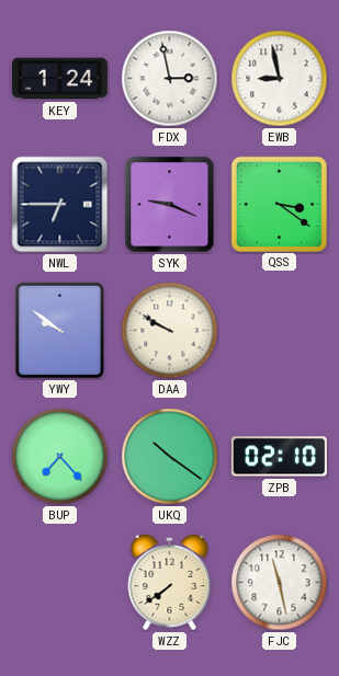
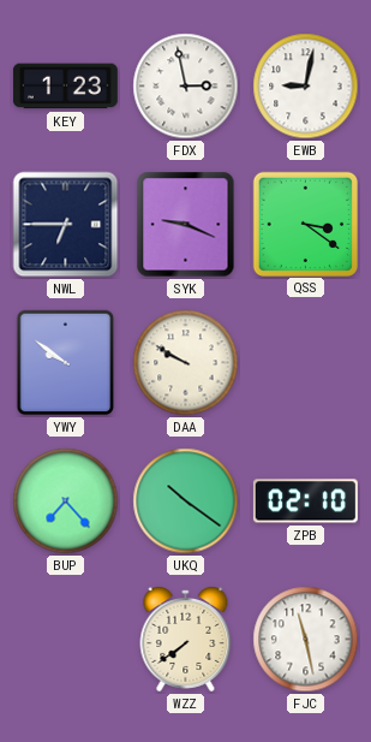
KEY: 1:24 -> 1:23
EWB: 8:58 -> 9:02
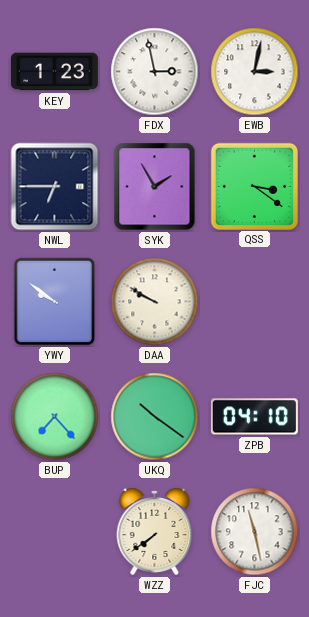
EWB: 9:02 -> 3:02
SYK: 9:19 -> 1:55
ZPB: 02:10 -> 04:10
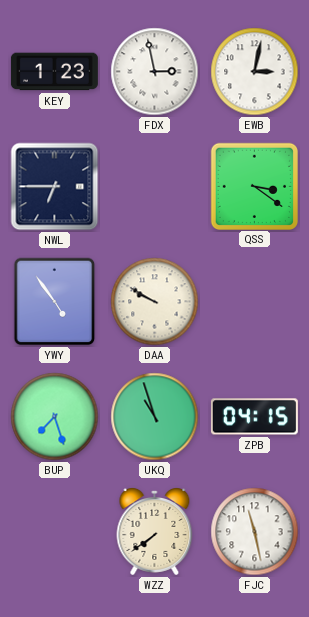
SYK: 1:55 -> none
YWY: 9:51 -> 4:54
BUP: 7:23 -> 7:27
UKQ: 10:21 -> 10:57
ZPB: 04:10 -> 04:15
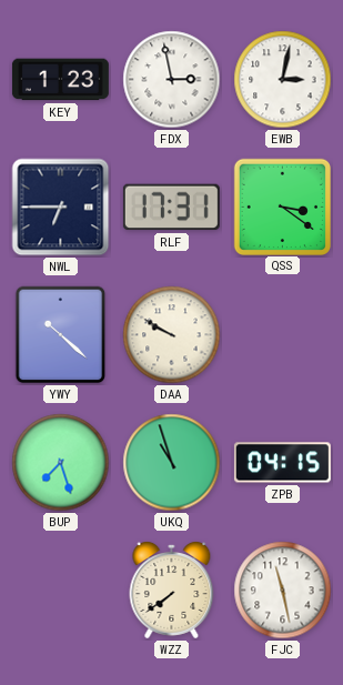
RLF: none -> 17:31
YWY: 4:54 -> 10:22
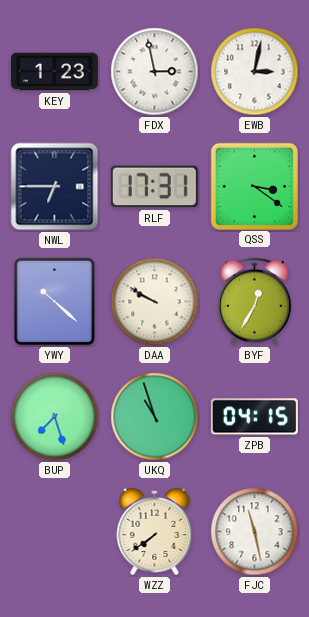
BYF: none -> 12:35
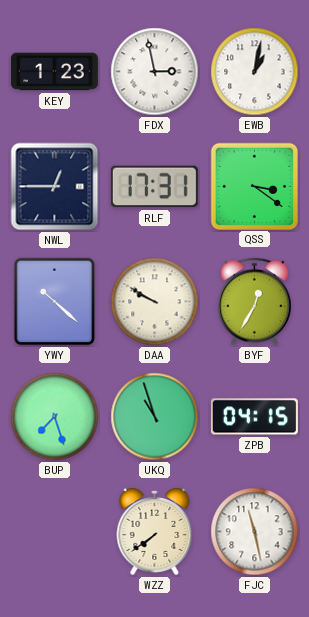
EWB: 3:02 -> 1:02
NWL: 6:45 -> 12:45
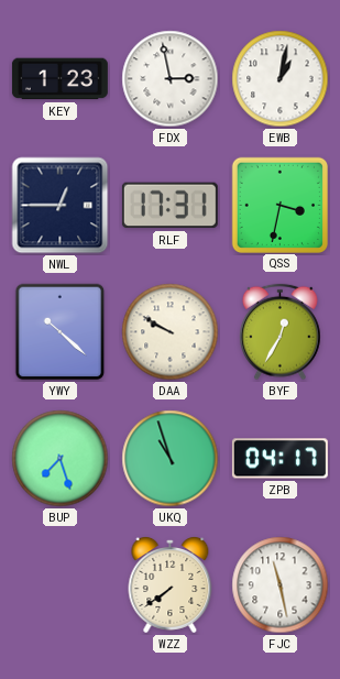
QSS: 3:21 -> 3:32
ZPB: 04:15 -> 04:17
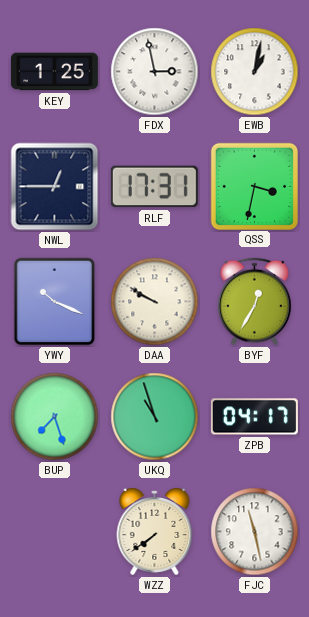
KEY: 1:23 -> 1:25
YWY: 10:22 -> 10:19
